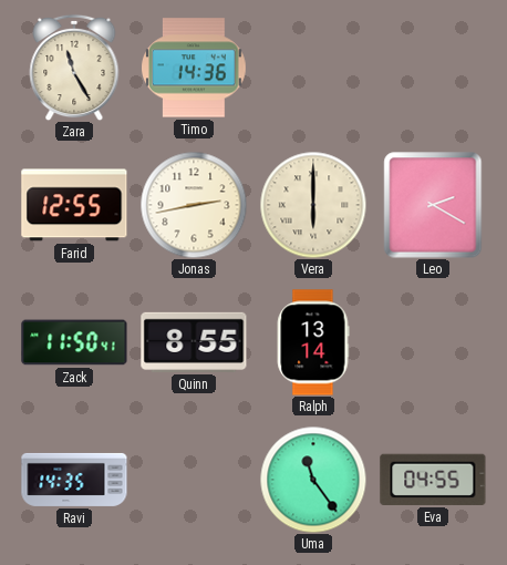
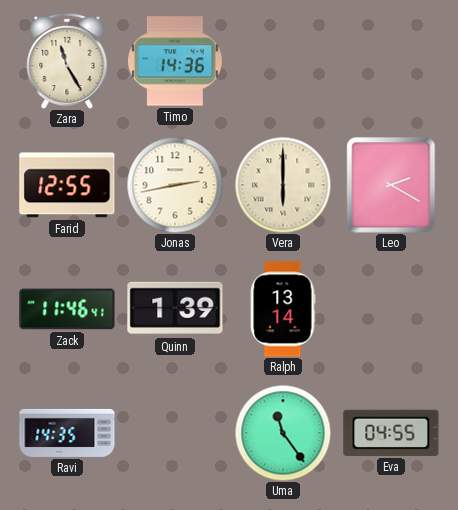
Zack: 11:50 -> 11:46
Quinn: 8:55 -> 1:39
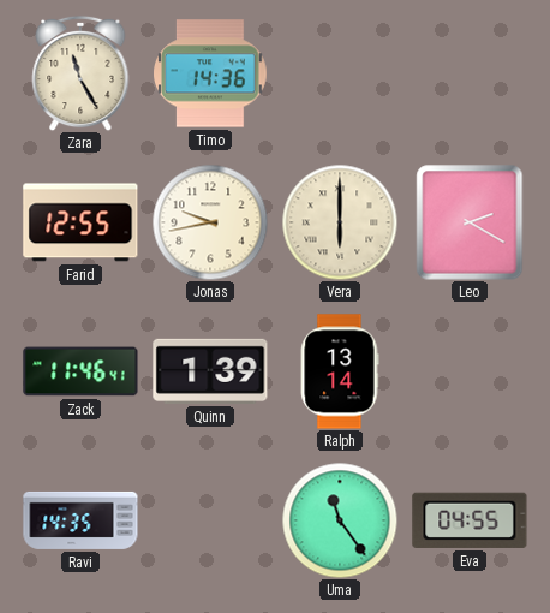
Jonas: 2:43 -> 9:43
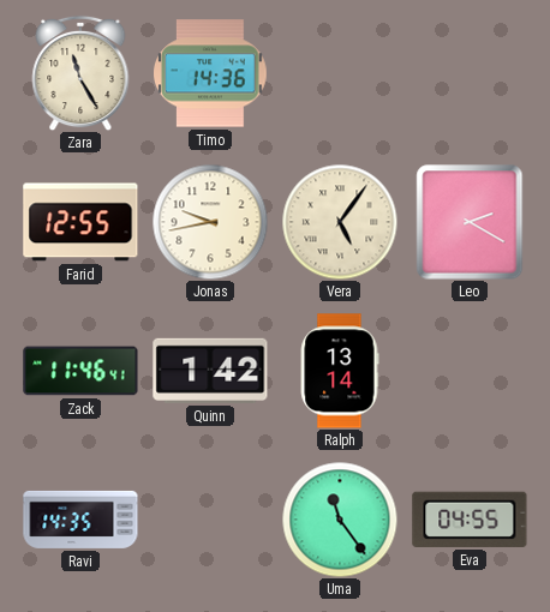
Vera: 6:00 -> 5:06
Quinn: 1:39 -> 1:42
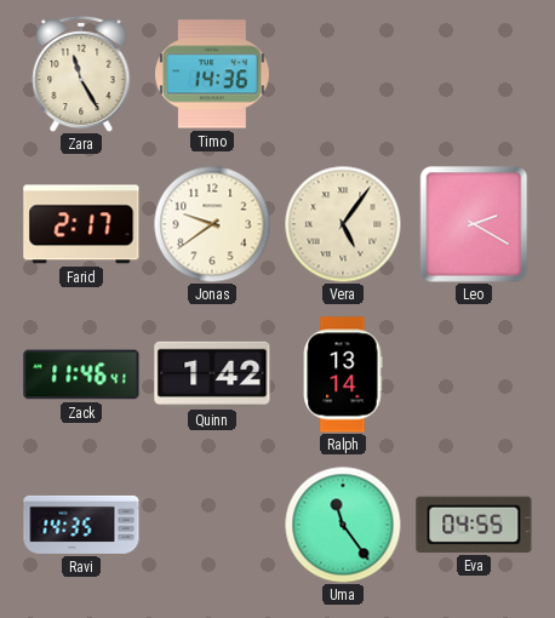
Farid: 12:55 -> 2:17
Jonas: 9:43 -> 9:39
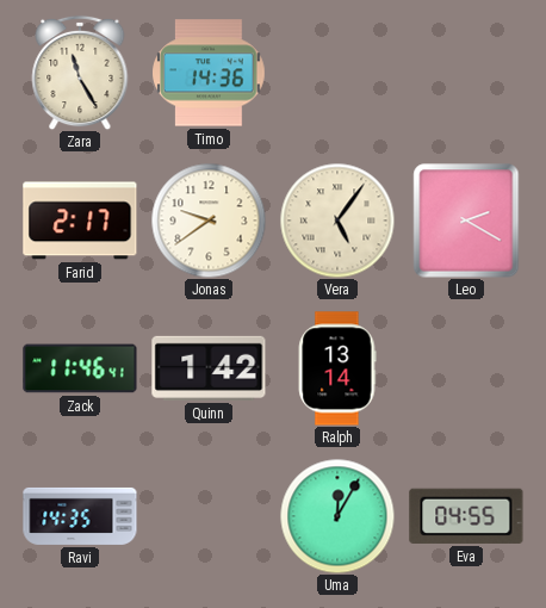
Uma: 11:24 -> 12:05
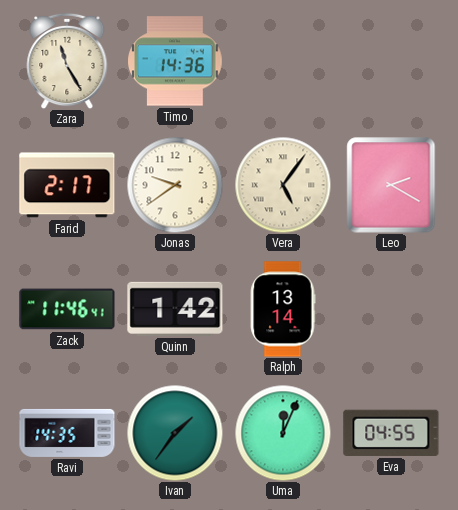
Ivan: none -> 1:36
Uma: 12:05 -> 12:04
